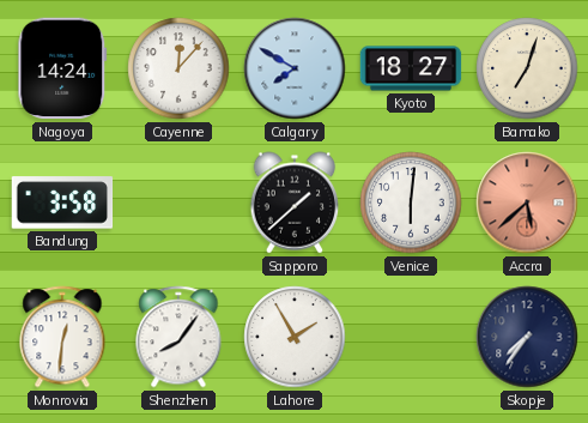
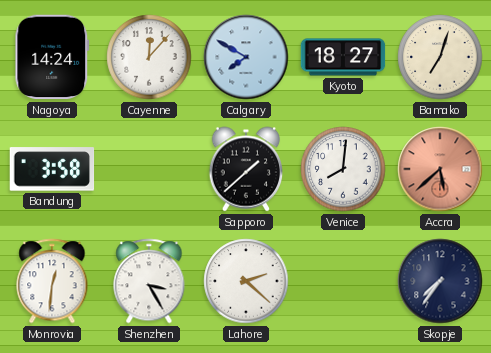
Venice: 6:01 -> 8:01
Shenzhen: 8:06 -> 3:25
Lahore: 1:55 -> 2:22
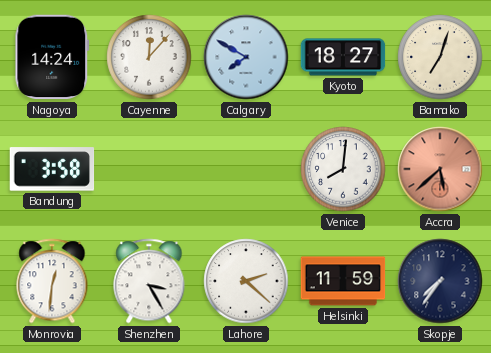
Sapporo: 1:38 -> none
Helsinki: none -> 11:59
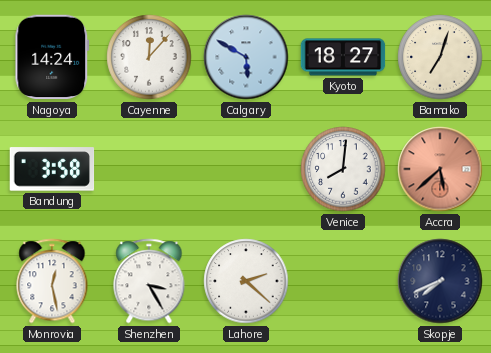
Calgary: 7:50 -> 5:50
Monrovia: 12:31 -> 12:28
Helsinki: 11:59 -> none
Skopje: 7:36 -> 7:41
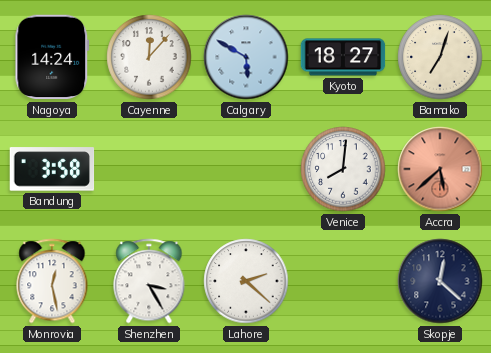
Skopje: 7:41 -> 12:22
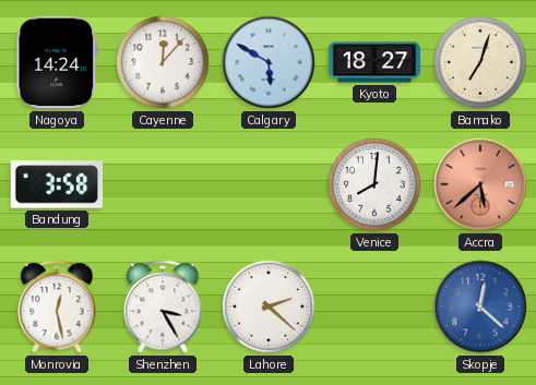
Skopje dial: navy -> blue
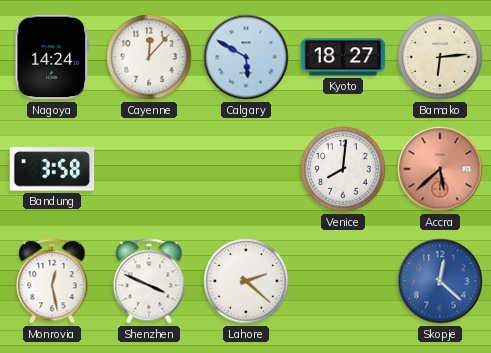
Bamako: 7:03 -> 6:14
Shenzhen: 3:25 -> 3:49
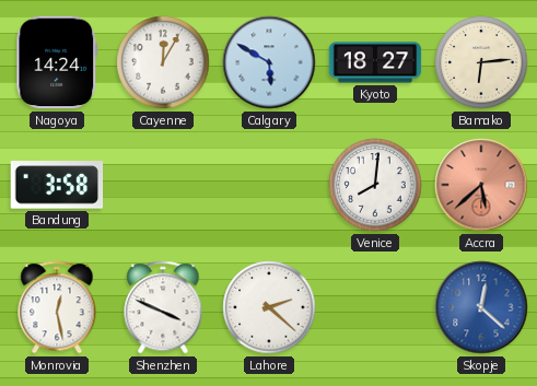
Cayenne: 12:07 -> 12:05
